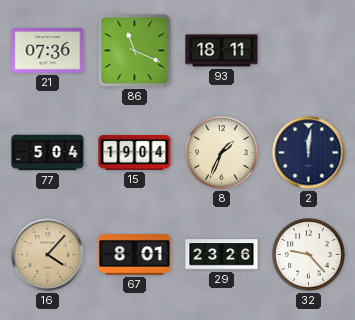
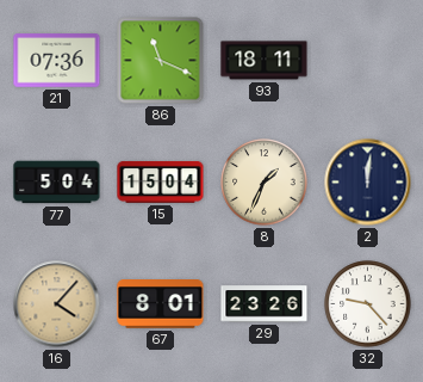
15: 19:04 -> 15:04
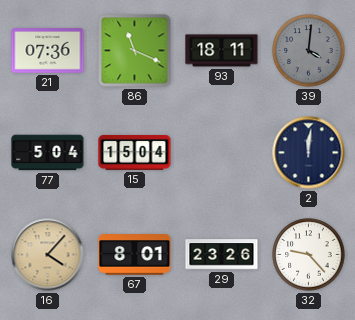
39: none -> 4:01
8: 1:34 -> none
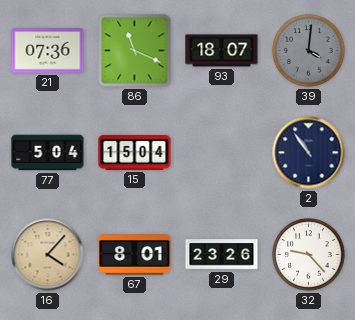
93: 18:11 -> 18:07
2: 12:01 -> 10:54
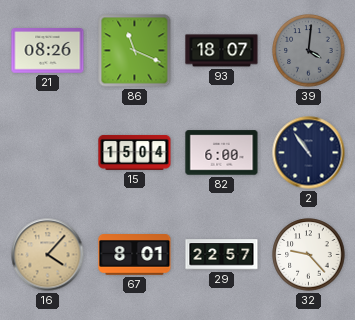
21: 07:36 -> 08:26
77: 5:04 -> none
82: none -> 6:00
29: 23:26 -> 22:57
